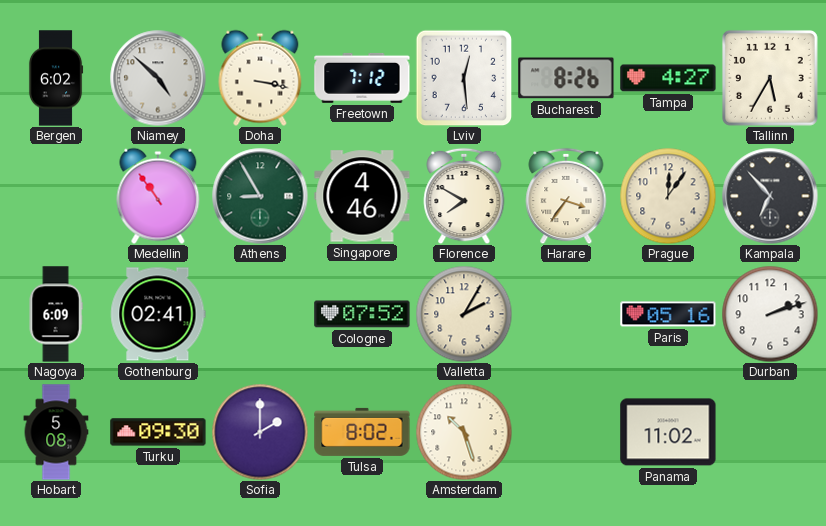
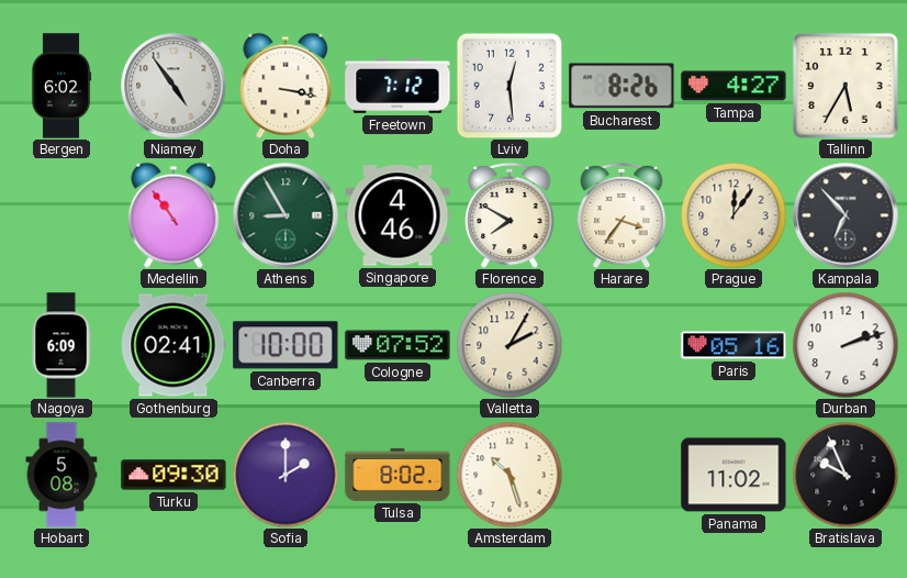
Niamey: 4:52 -> 4:54
Canberra: none -> 10:00
Bratislava: none -> 9:56
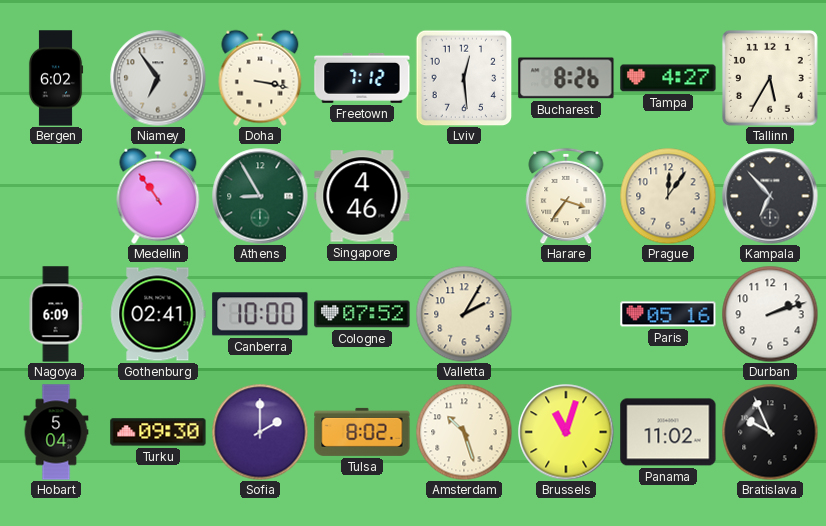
Niamey: 4:54 -> 6:54
Florence: 7:50 -> none
Hobart: 5:08 -> 5:04
Brussels: none -> 11:03
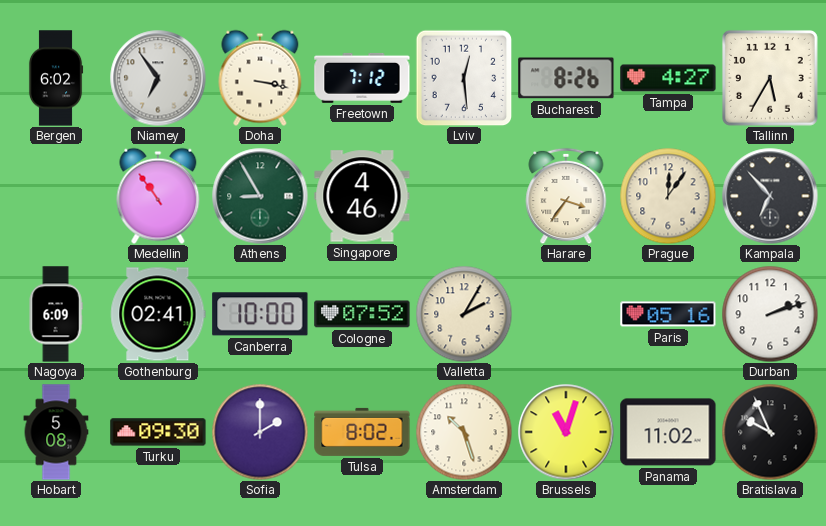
Hobart: 5:04 -> 5:08
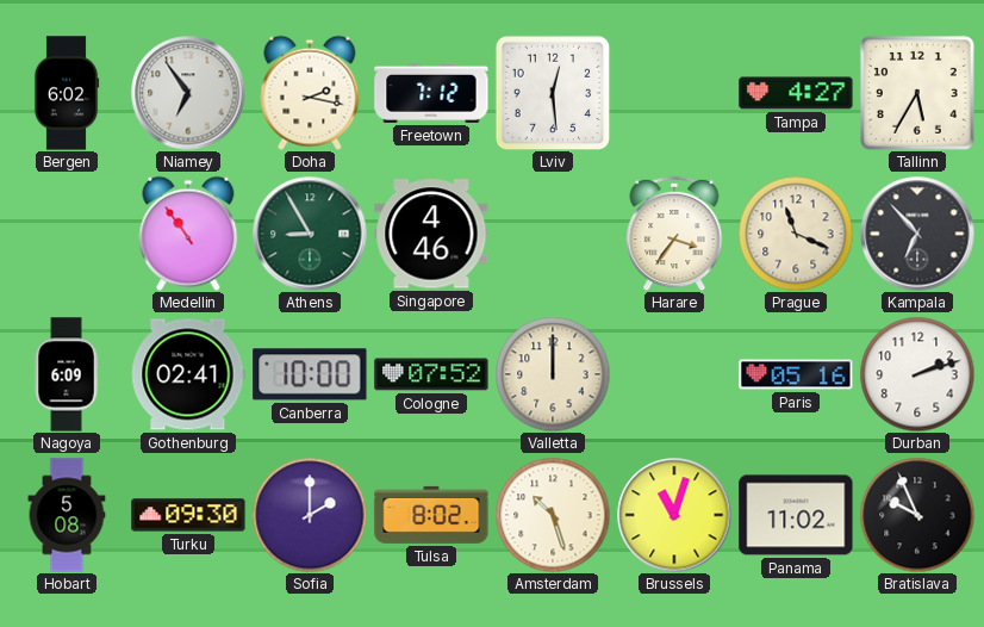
Doha: 3:17 -> 2:17
Bucharest: 8:26 -> none
Prague: 12:06 -> 11:19
Valletta: 2:05 -> 12:00
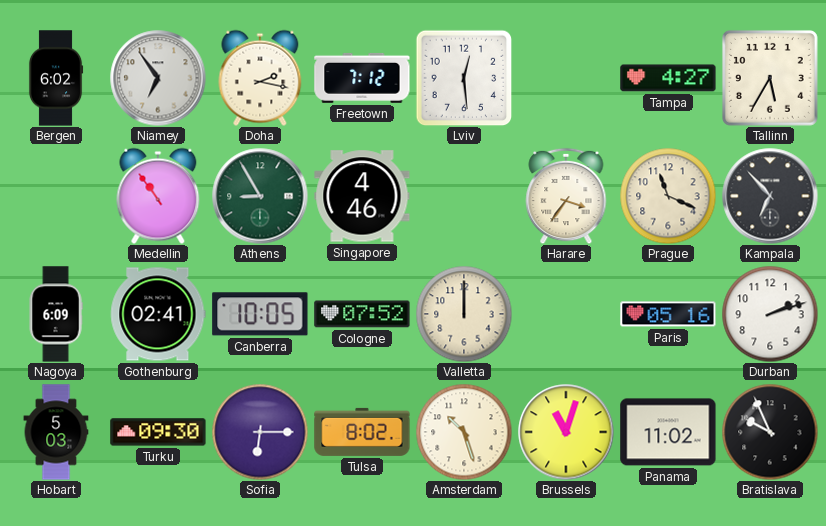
Canberra: 10:00 -> 10:05
Hobart: 5:08 -> 5:03
Sofia: 2:00 -> 6:15
